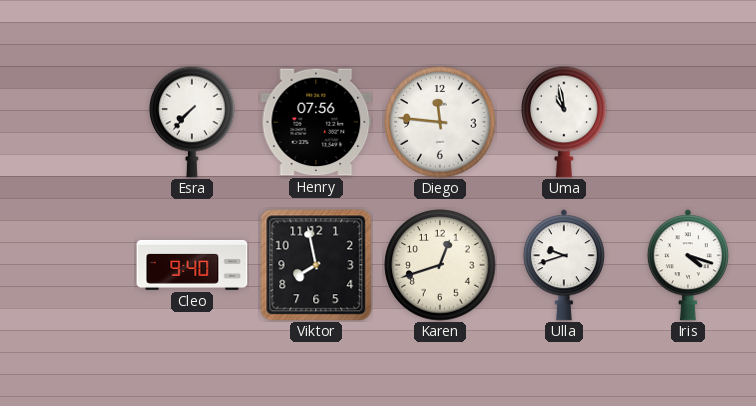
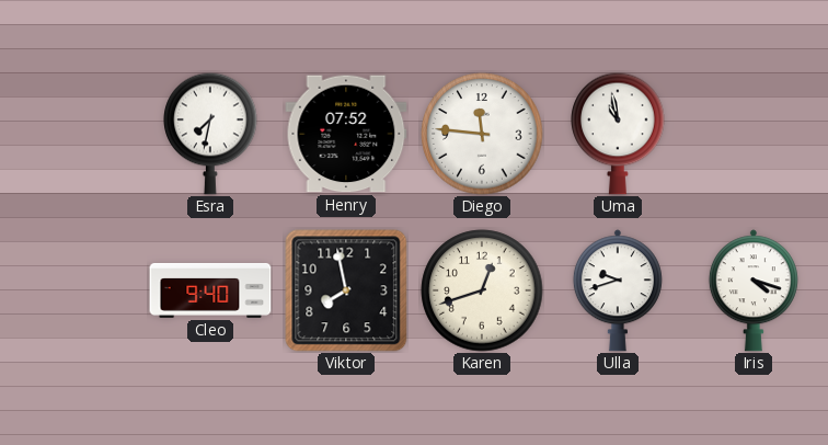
Esra: 7:37 -> 7:32
Henry: 07:56 -> 07:52
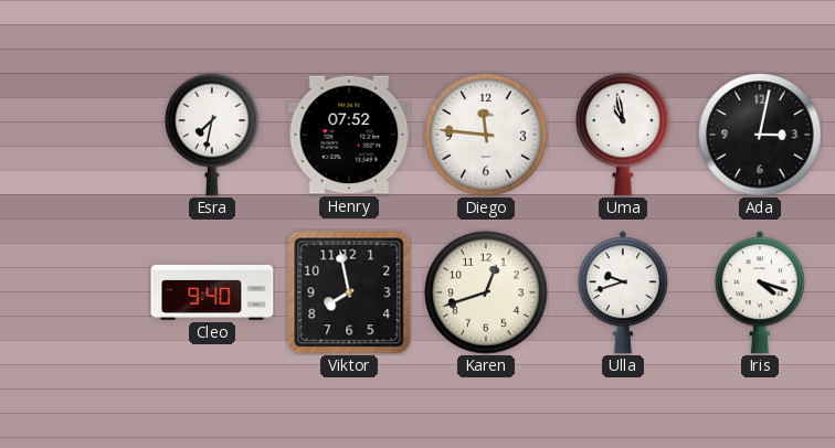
Ada: none -> 3:02
